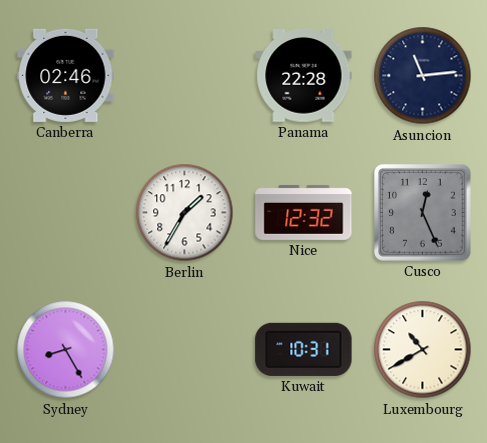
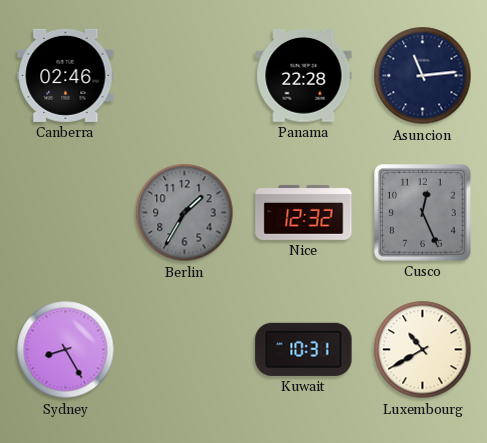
Berlin dial: white -> grey
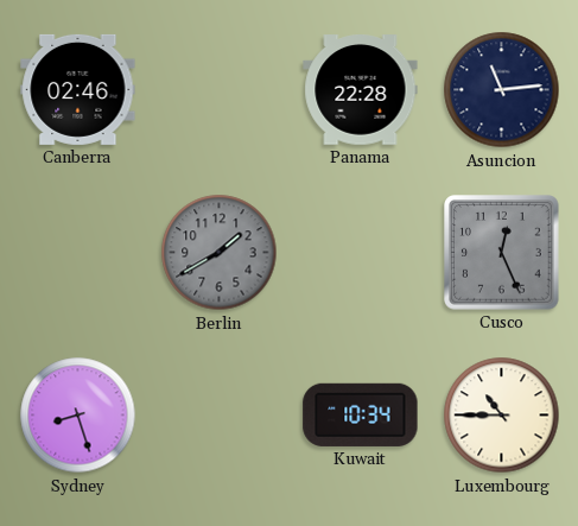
Berlin: 1:35 -> 1:40
Nice: 12:32 -> none
Sydney: 8:25 -> 8:27
Kuwait: 10:31 -> 10:34
Luxembourg: 10:40 -> 10:45
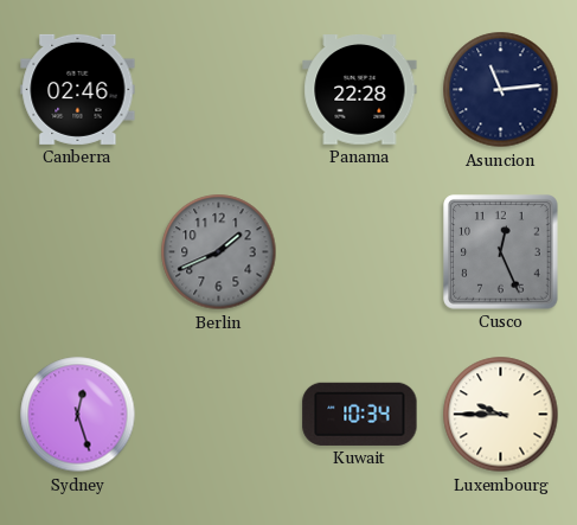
Berlin: 1:40 -> 1:41
Sydney: 8:27 -> 12:27
Luxembourg: 10:45 -> 9:45
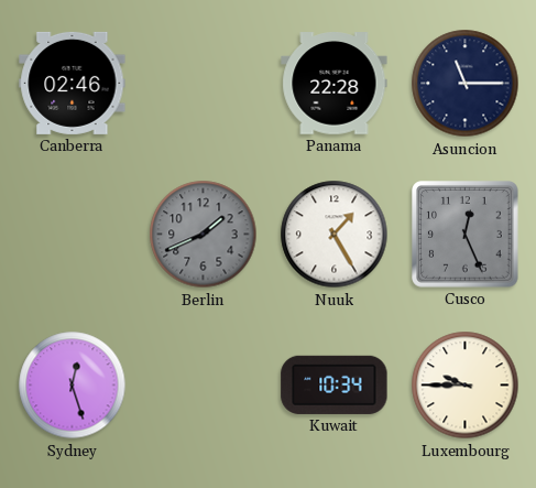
Asuncion: 11:14 -> 11:15
Nuuk: none -> 1:25
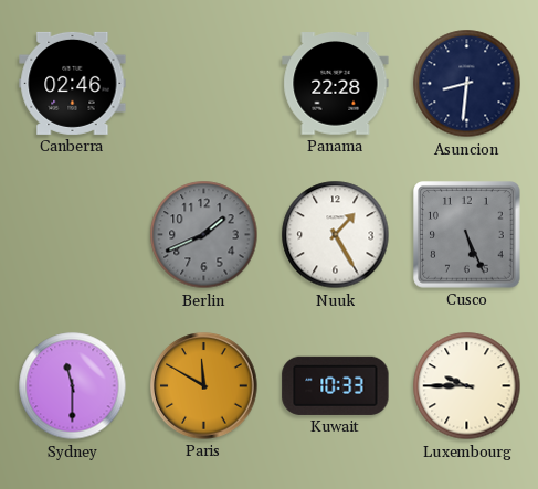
Asuncion: 11:15 -> 8:31
Cusco: 12:26 -> 5:26
Sydney: 12:27 -> 11:30
Paris: none -> 11:50
Kuwait: 10:34 -> 10:33
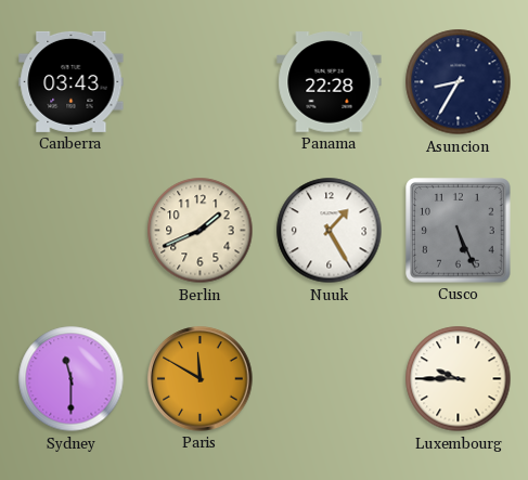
Canberra: 02:46 -> 03:43
Asuncion: 8:31 -> 8:35
Berlin dial: grey -> cream
Kuwait: 10:33 -> none
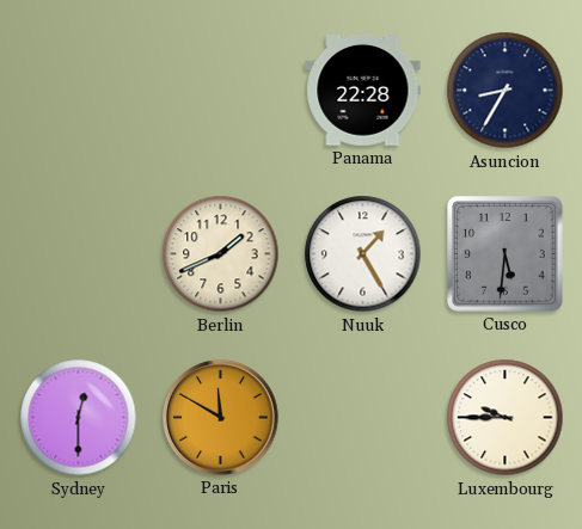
Canberra: 03:43 -> none
Cusco: 5:26 -> 5:31
Sydney: 11:30 -> 12:30
